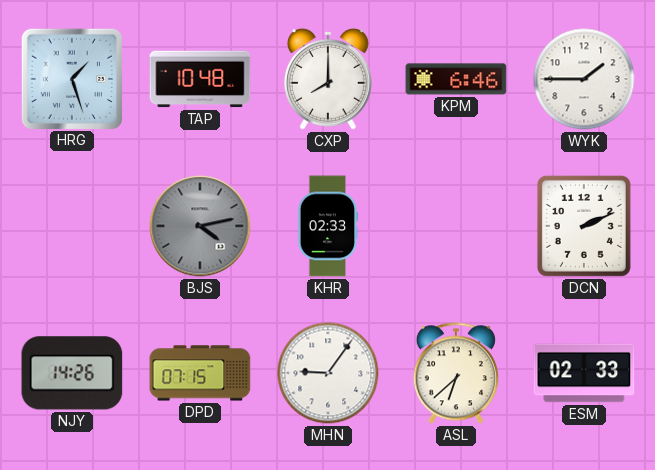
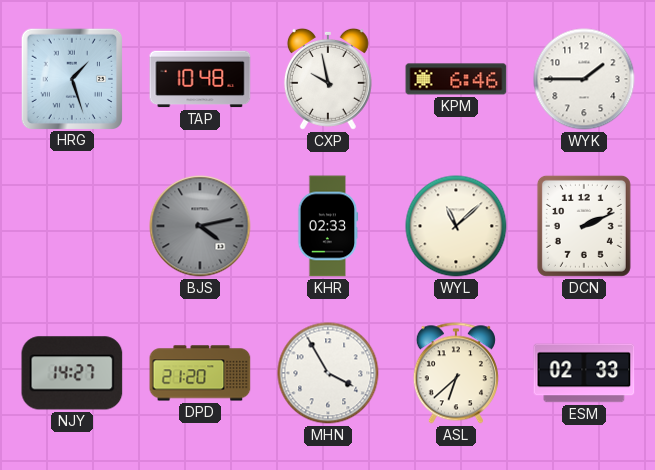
CXP: 8:00 -> 9:58
WYL: none -> 11:08
NJY: 14:26 -> 14:27
DPD: 07:15 -> 21:20
MHN: 9:06 -> 3:55
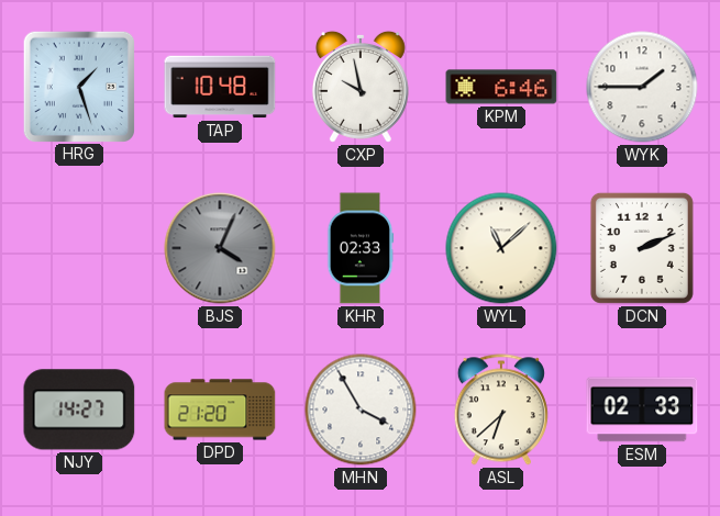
BJS: 4:13 -> 4:04
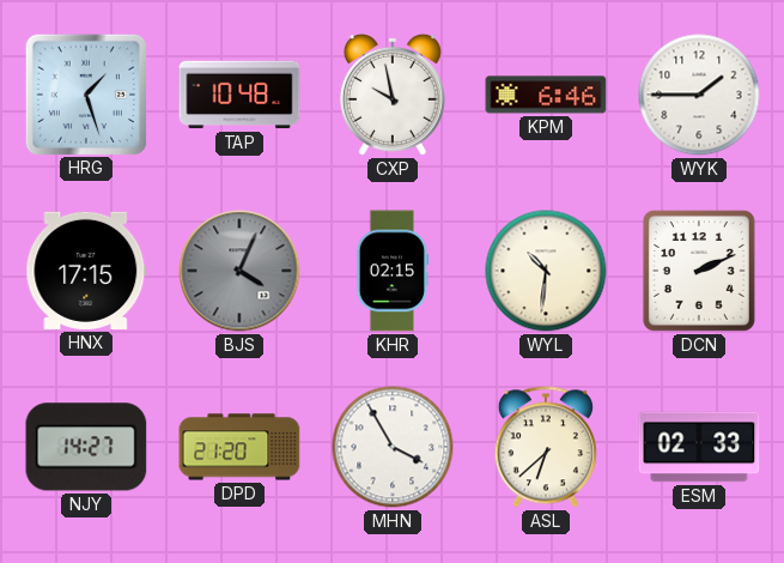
HNX: none -> 17:15
KHR: 02:33 -> 02:15
WYL: 11:08 -> 10:31
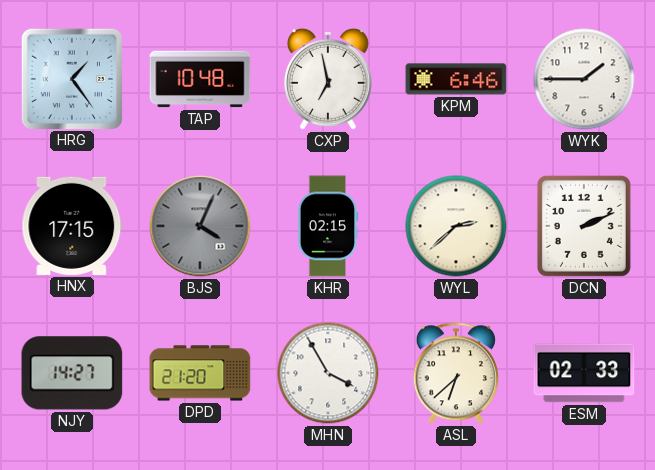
HRG: 1:27 -> 1:24
CXP: 9:58 -> 6:58
WYL: 10:31 -> 2:38
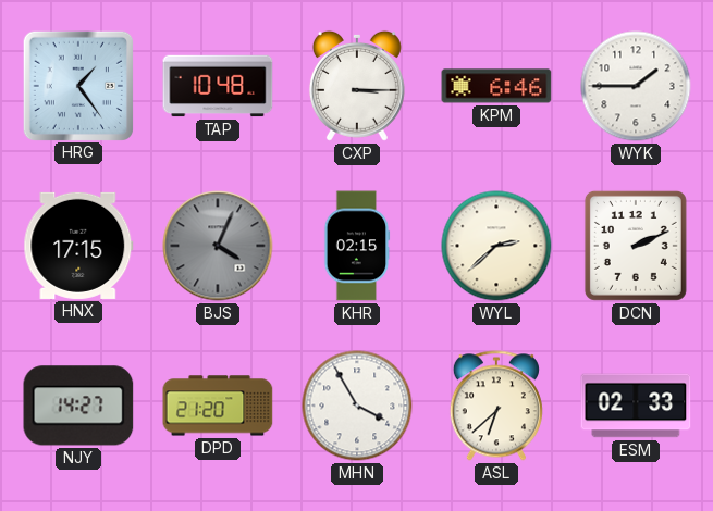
CXP: 6:58 -> 3:15
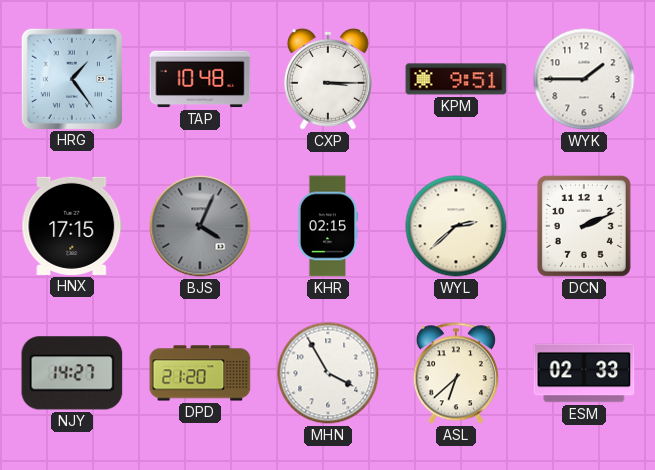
KPM: 6:46 -> 9:51
